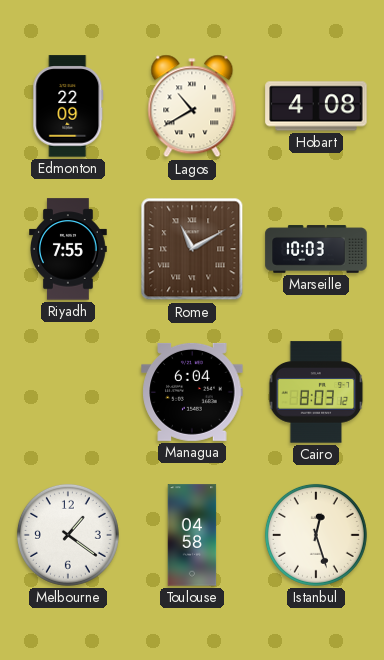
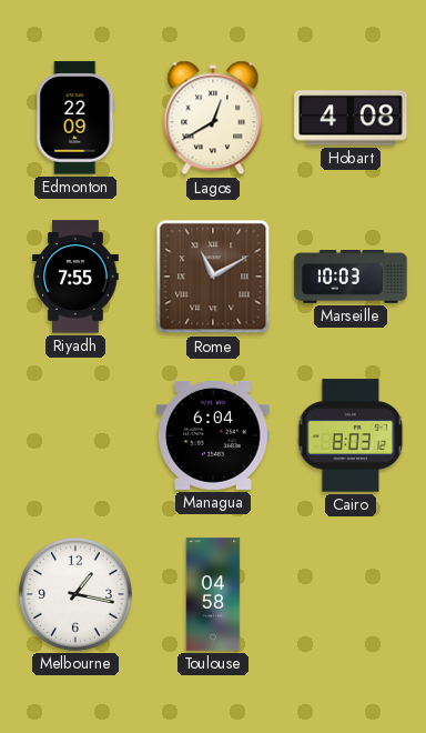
Lagos: 10:40 -> 12:40
Melbourne: 1:21 -> 1:17
Istanbul: 12:27 -> none
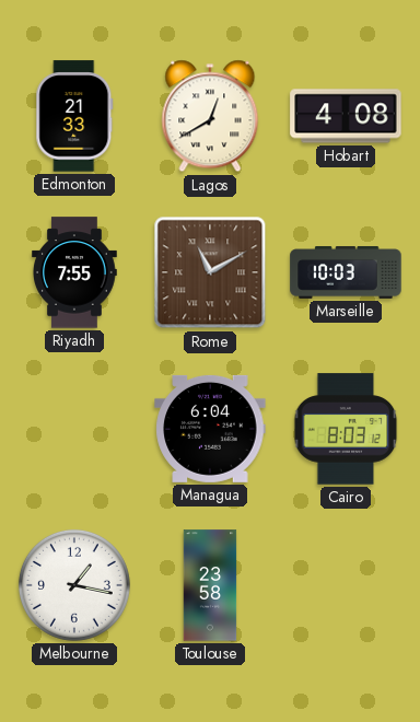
Edmonton: 22:09 -> 21:33
Toulouse: 04:58 -> 23:58
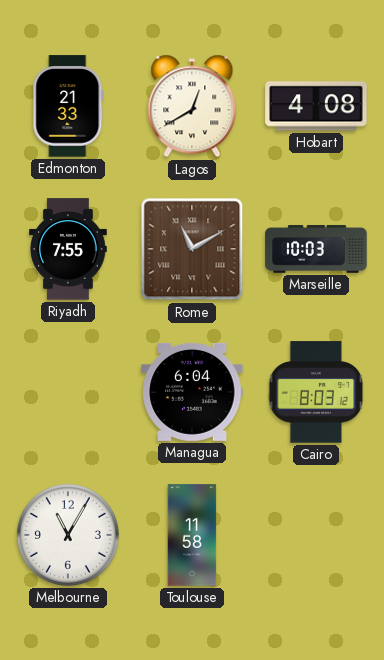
Melbourne: 1:17 -> 11:05
Toulouse: 23:58 -> 11:58
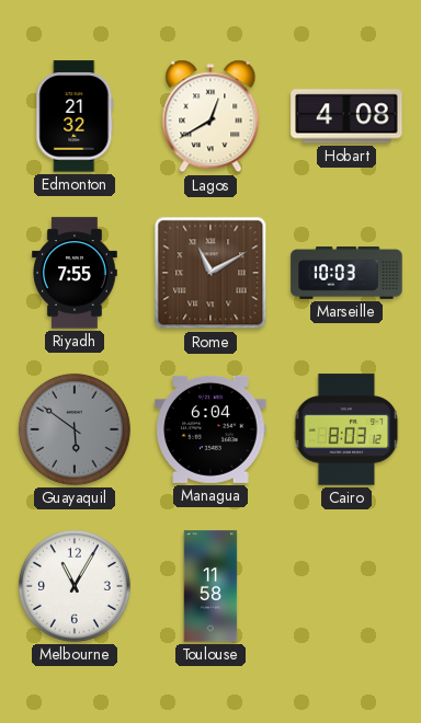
Edmonton: 21:33 -> 21:32
Guayaquil: none -> 5:51
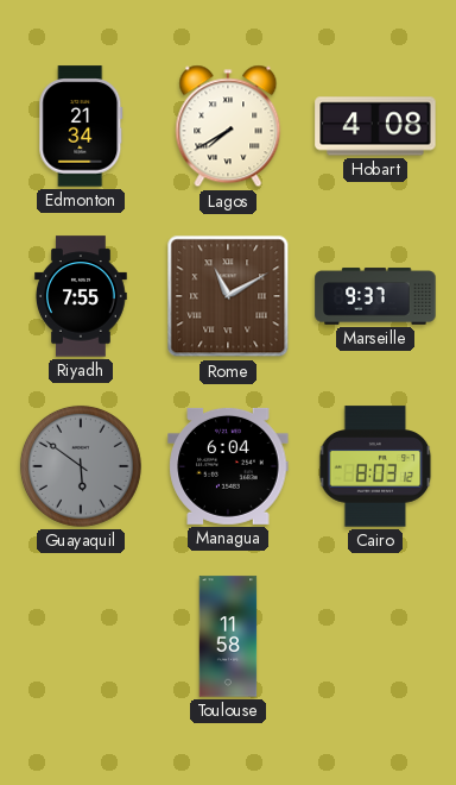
Edmonton: 21:32 -> 21:34
Lagos: 12:40 -> 7:40
Marseille: 10:03 -> 9:37
Melbourne: 11:05 -> none
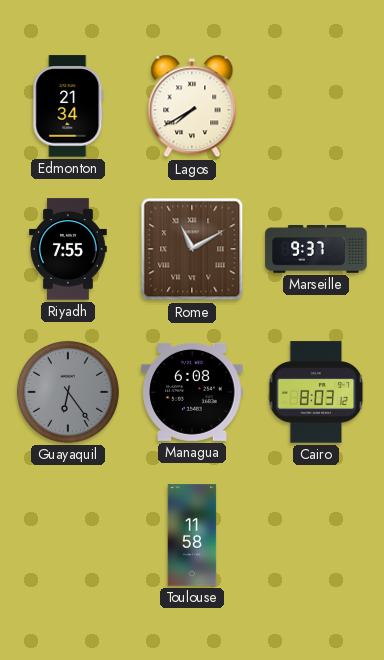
Hobart: 4:08 -> none
Guayaquil: 5:51 -> 6:24
Managua: 6:04 -> 6:08
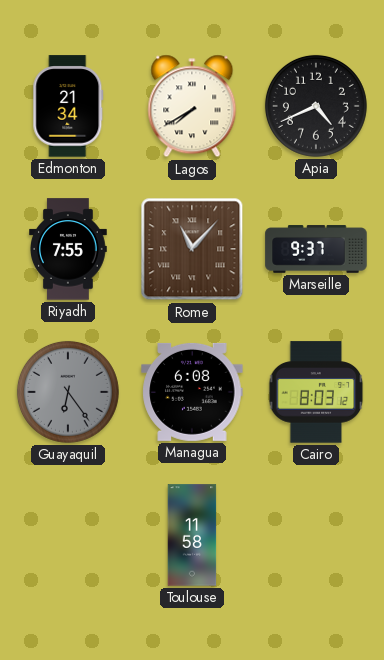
Apia: none -> 4:41
Rome: 11:10 -> 11:07
